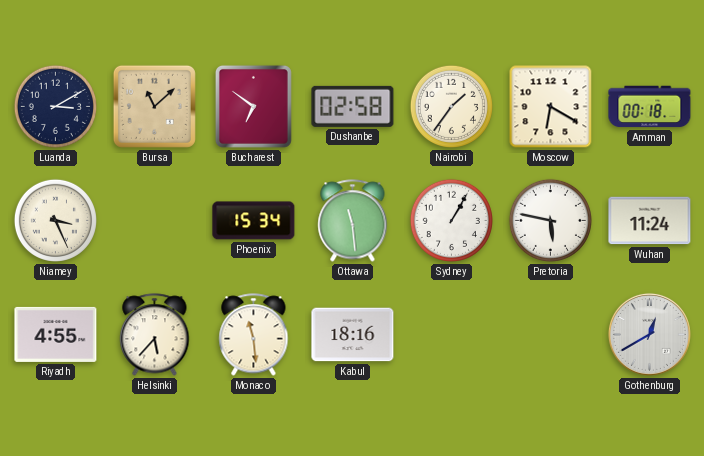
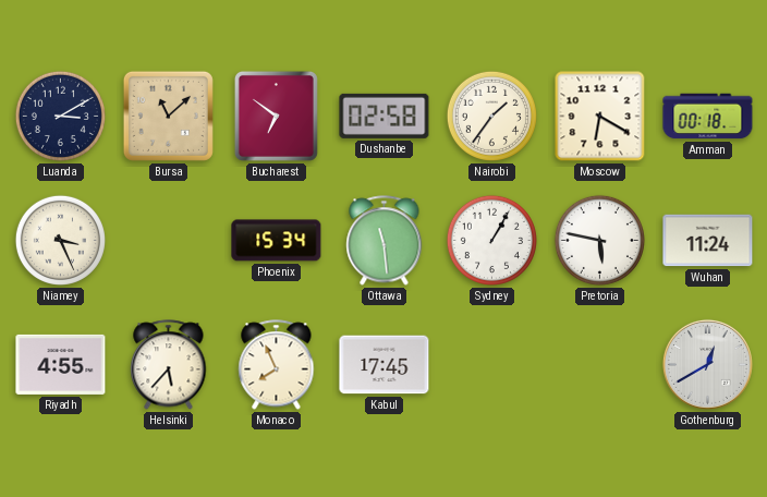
Monaco: 11:29 -> 7:56
Kabul: 18:16 -> 17:45
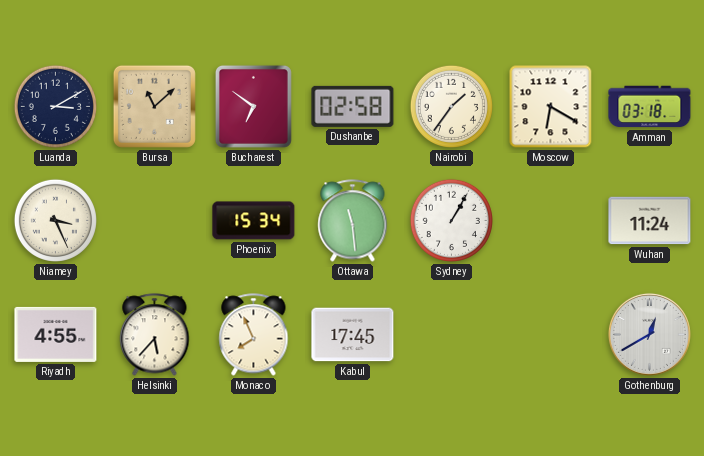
Amman: 00:18 -> 03:18
Pretoria: 5:47 -> none
